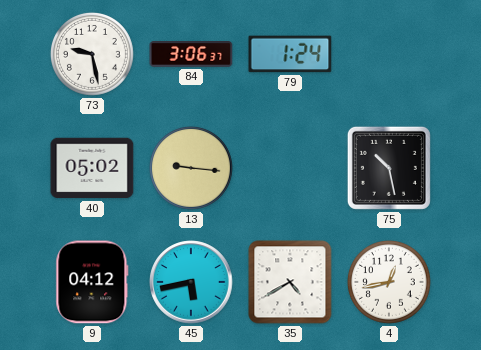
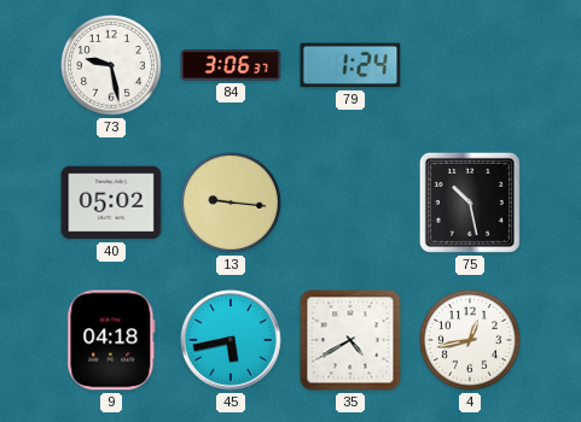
9: 04:12 -> 04:18
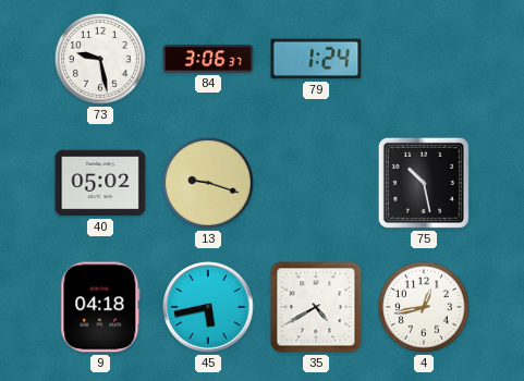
13: 9:16 -> 9:18
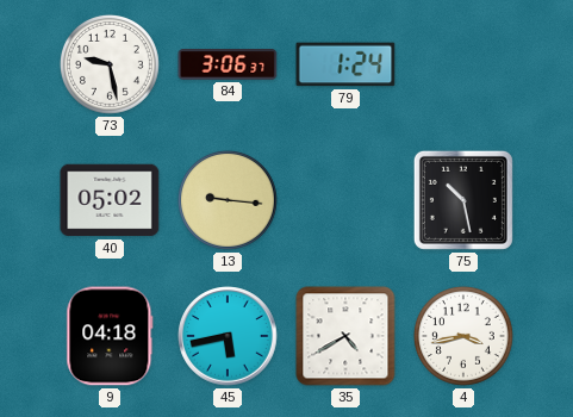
13: 9:18 -> 9:16
4: 12:43 -> 3:43
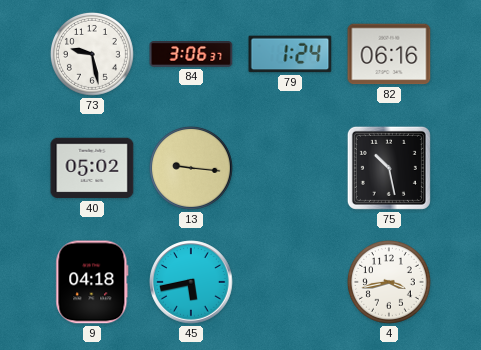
82: none -> 06:16
35: 4:40 -> none
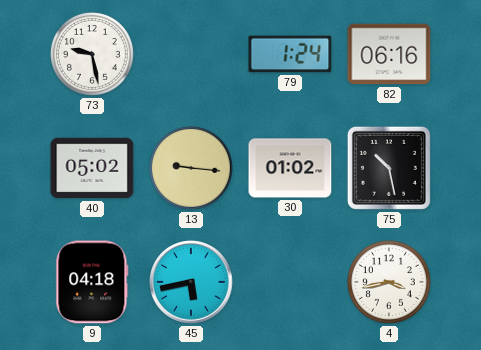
84: 3:06 -> none
30: none -> 01:02
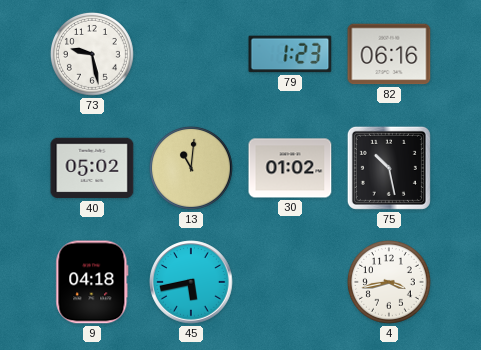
79: 1:24 -> 1:23
13: 9:16 -> 11:01
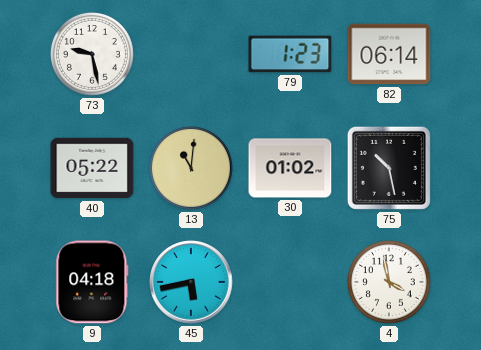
82: 06:16 -> 06:14
40: 05:02 -> 05:22
4: 3:43 -> 3:58
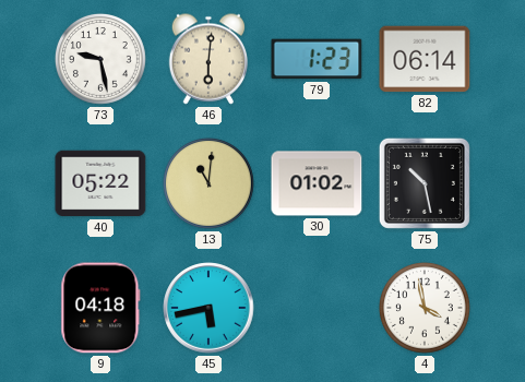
46: none -> 6:01
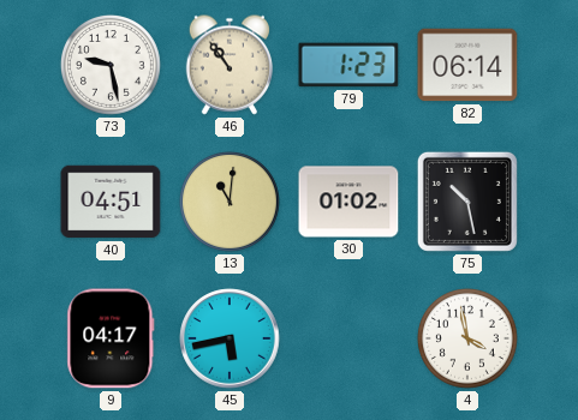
46: 6:01 -> 10:54
40: 05:22 -> 04:51
9: 04:18 -> 04:17
